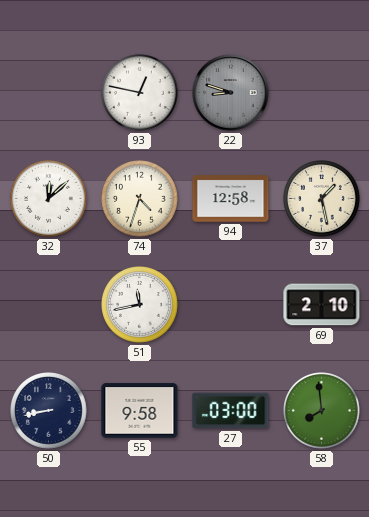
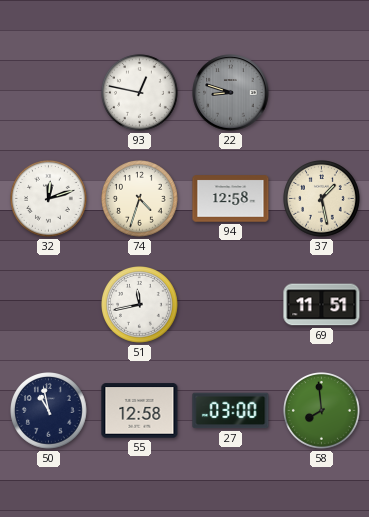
32: 12:08 -> 12:12
69: 2:10 -> 11:51
50: 8:43 -> 10:58
55: 9:58 -> 12:58
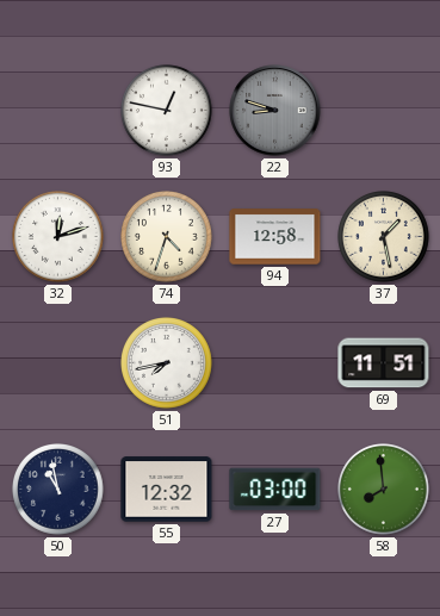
51: 11:43 -> 7:43
55: 12:58 -> 12:32
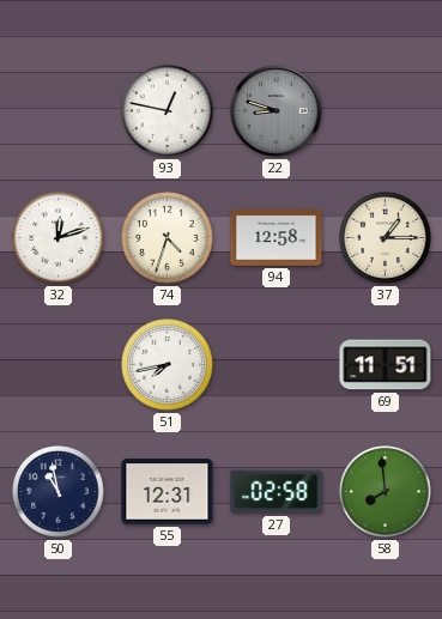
37: 1:28 -> 1:15
55: 12:32 -> 12:31
27: 03:00 -> 02:58
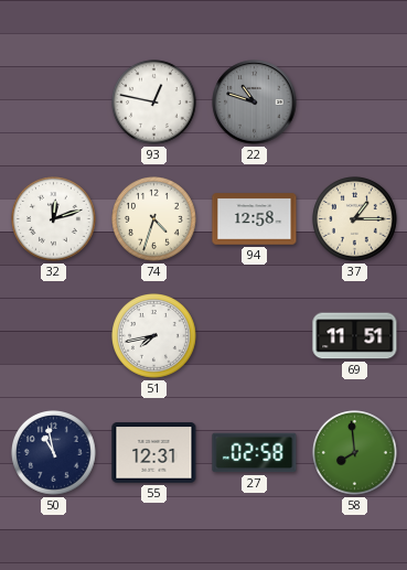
22: 8:48 -> 10:48
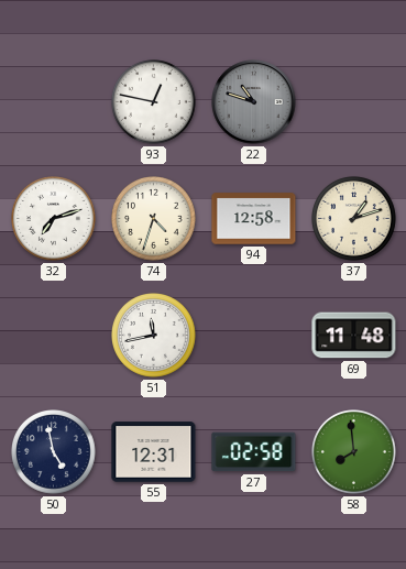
32: 12:12 -> 7:12
37: 1:15 -> 1:12
51: 7:43 -> 11:43
69: 11:51 -> 11:48
50: 10:58 -> 4:58
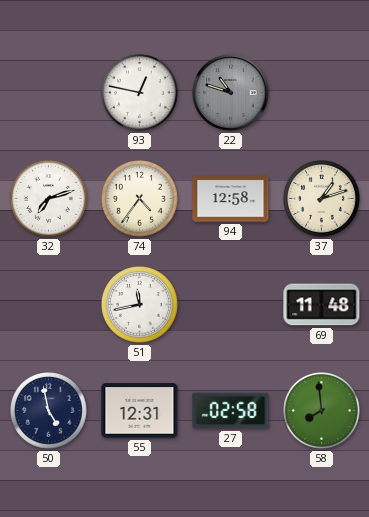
74: 4:33 -> 4:36
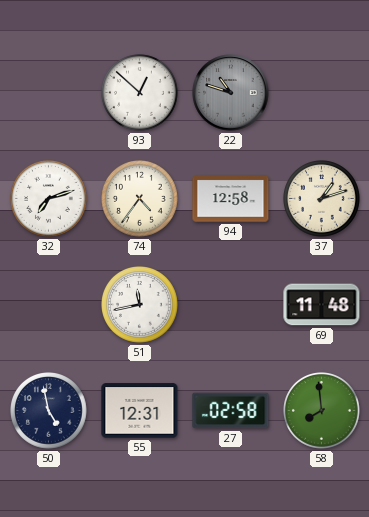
93: 12:47 -> 12:52
